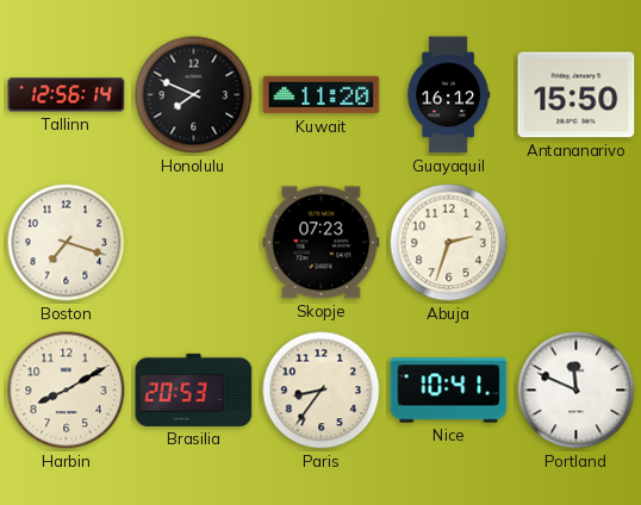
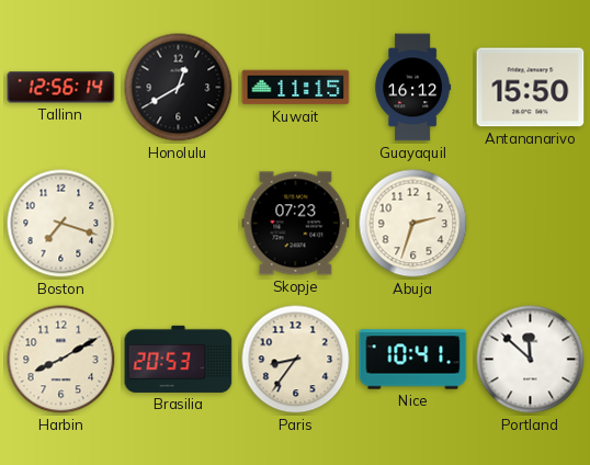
Honolulu: 7:49 -> 12:40
Kuwait: 11:20 -> 11:15
Portland: 11:49 -> 11:52
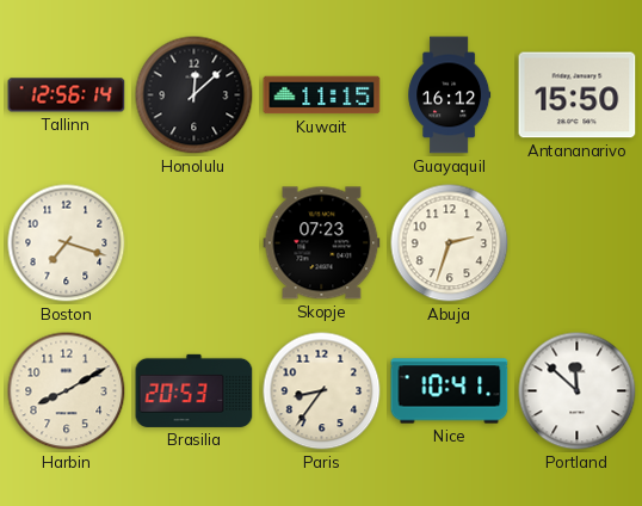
Honolulu: 12:40 -> 12:08
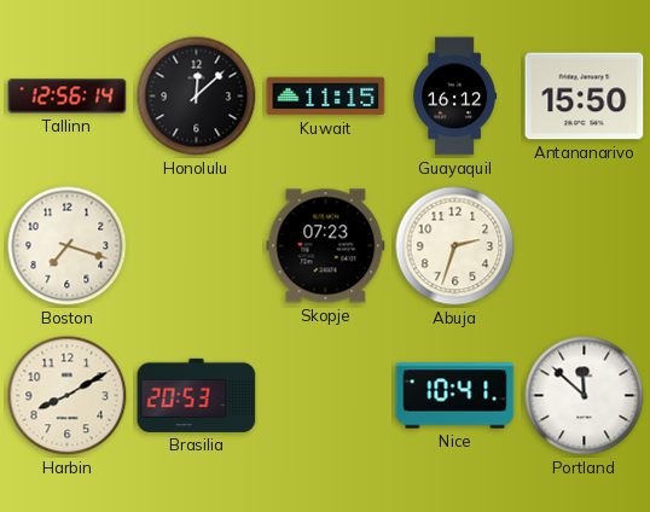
Paris: 8:36 -> none
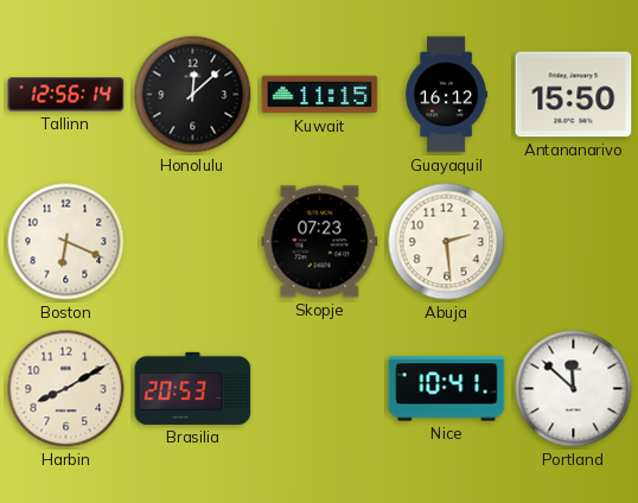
Boston: 7:18 -> 6:19
Abuja: 2:33 -> 2:29
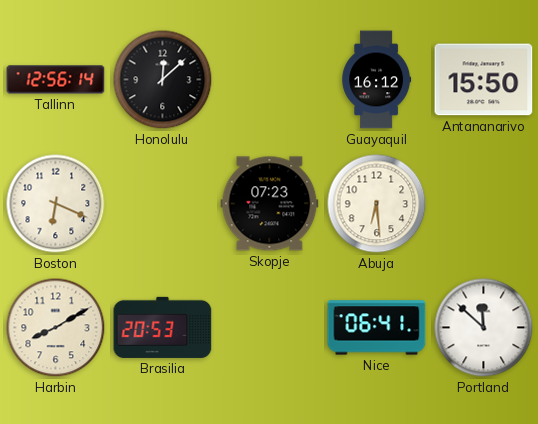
Kuwait: 11:15 -> none
Abuja: 2:29 -> 6:29
Nice: 10:41 -> 06:41
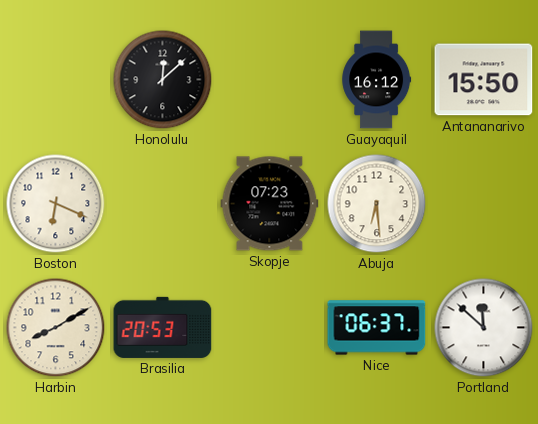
Tallinn: 12:56 -> none
Nice: 06:41 -> 06:37
